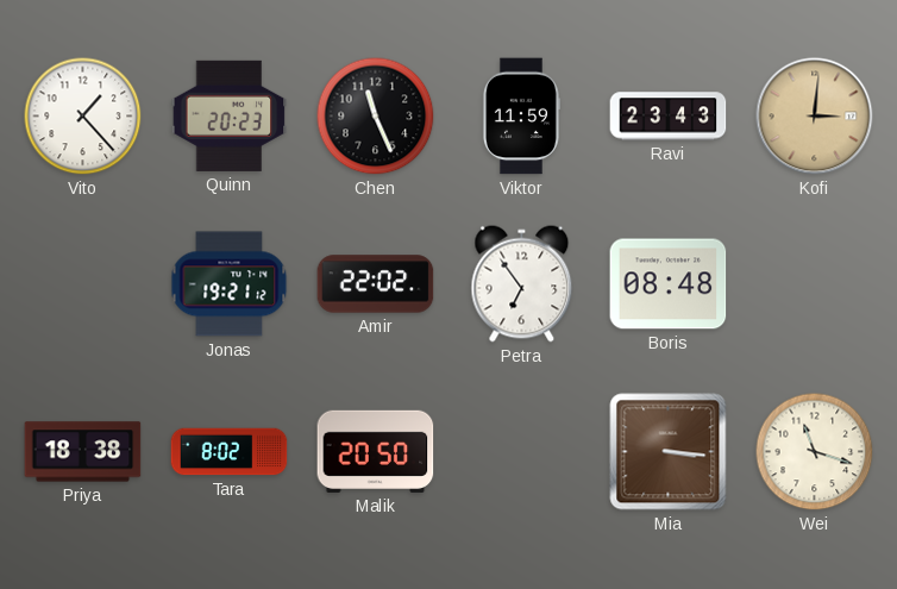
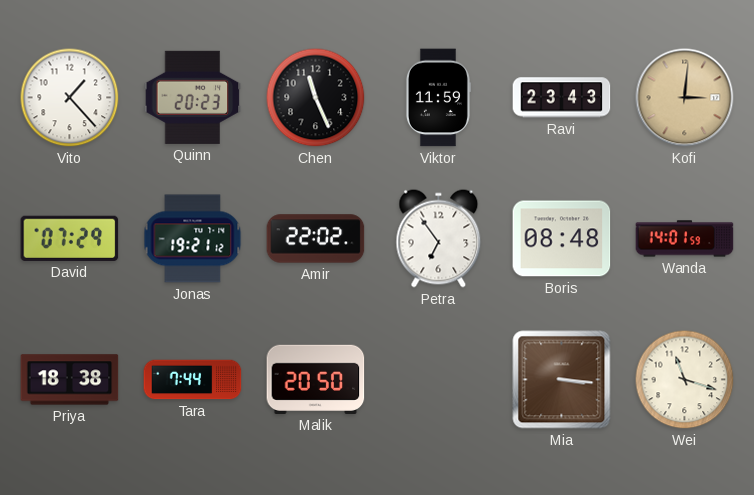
David: none -> 07:29
Wanda: none -> 14:01
Tara: 8:02 -> 7:44
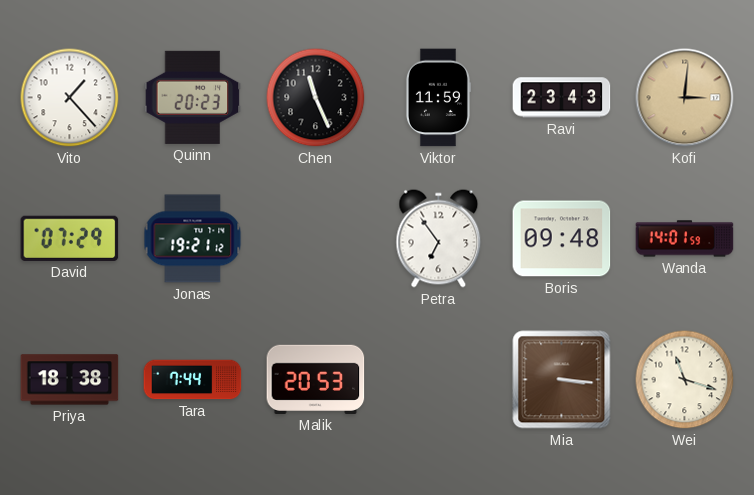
Amir: 22:02 -> none
Boris: 08:48 -> 09:48
Malik: 20:50 -> 20:53
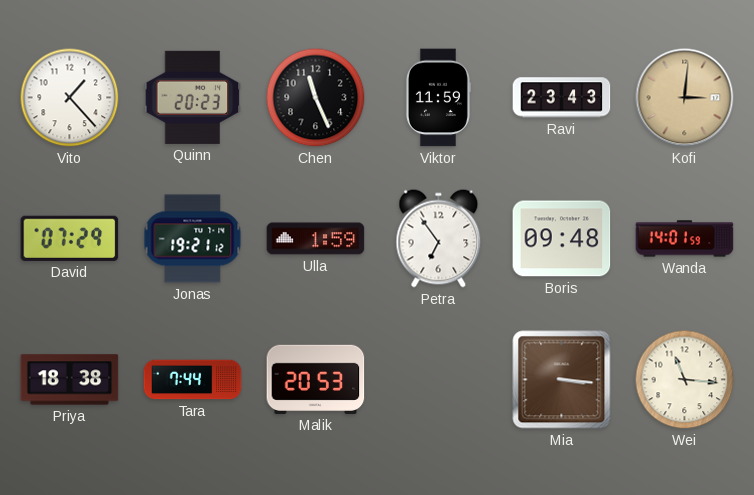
Ulla: none -> 1:59
Wei: 11:18 -> 11:16
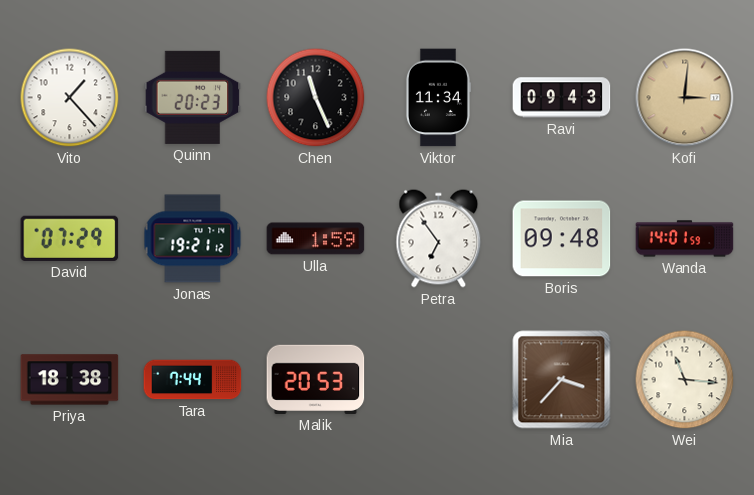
Viktor: 11:59 -> 11:34
Ravi: 23:43 -> 09:43
Mia: 3:16 -> 3:37
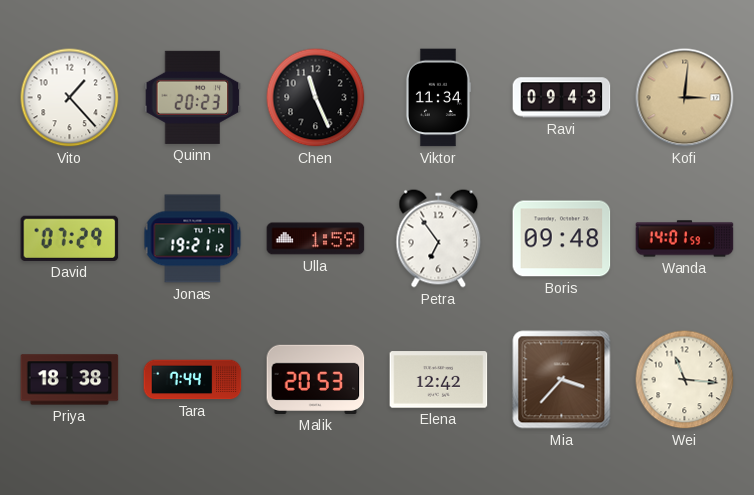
Elena: none -> 12:42
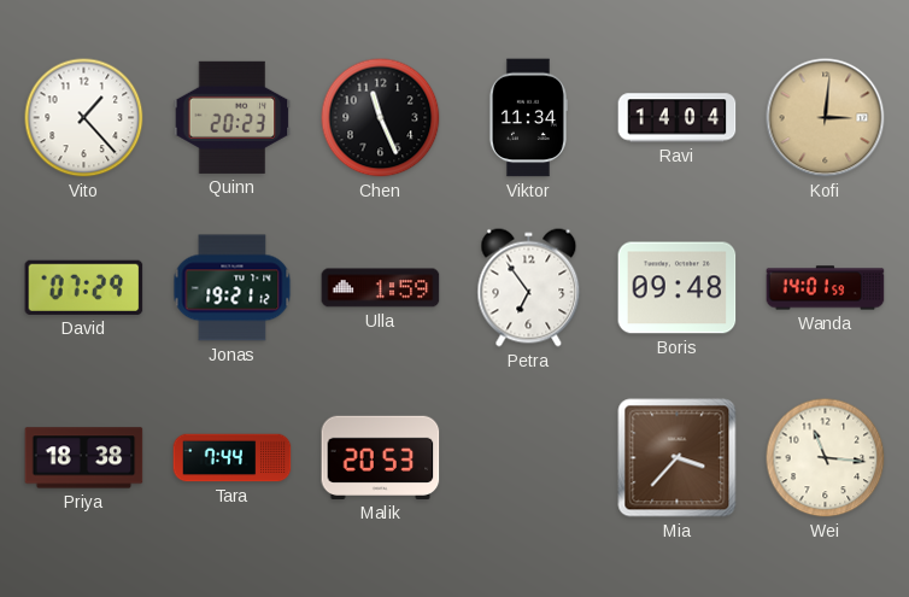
Ravi: 09:43 -> 14:04
Elena: 12:42 -> none
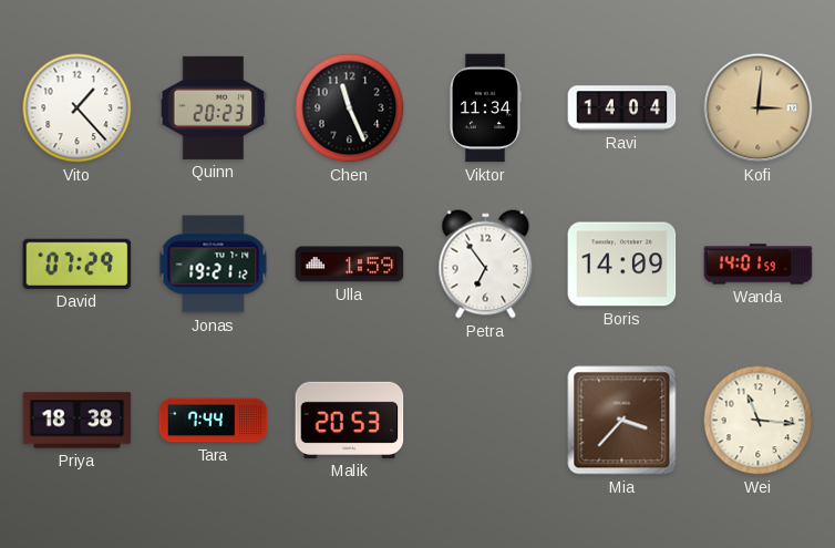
Boris: 09:48 -> 14:09
